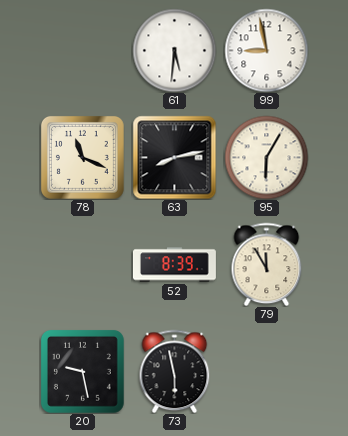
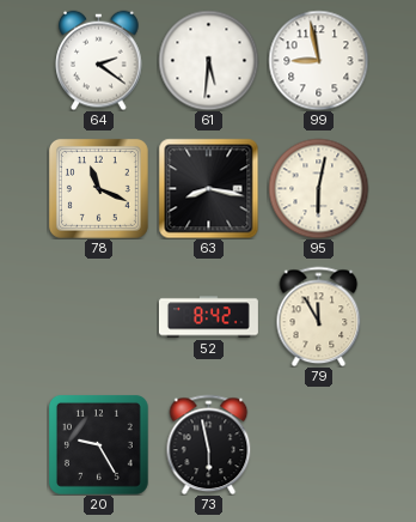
64: none -> 2:21
63: 8:13 -> 8:17
95: 6:05 -> 6:02
52: 8:39 -> 8:42
20: 9:28 -> 9:25
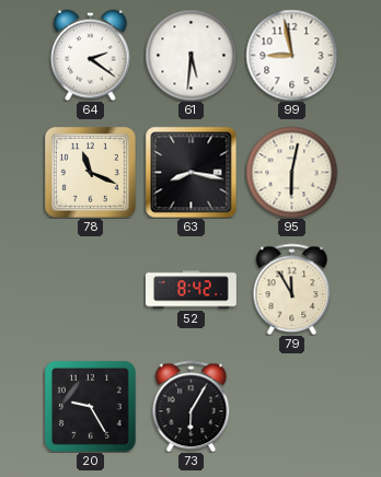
73: 5:58 -> 6:05
